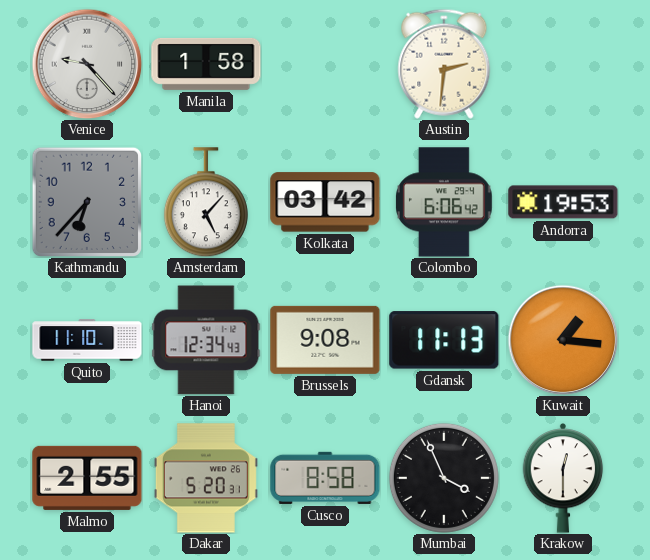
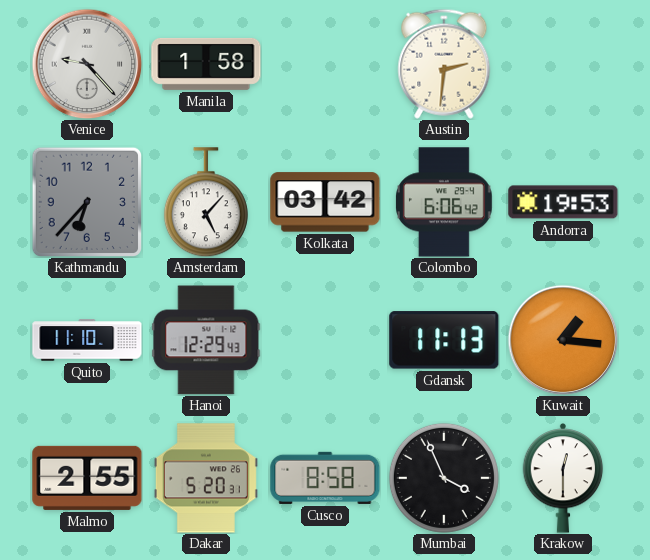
Hanoi: 12:34 -> 12:29
Brussels: 9:08 -> none
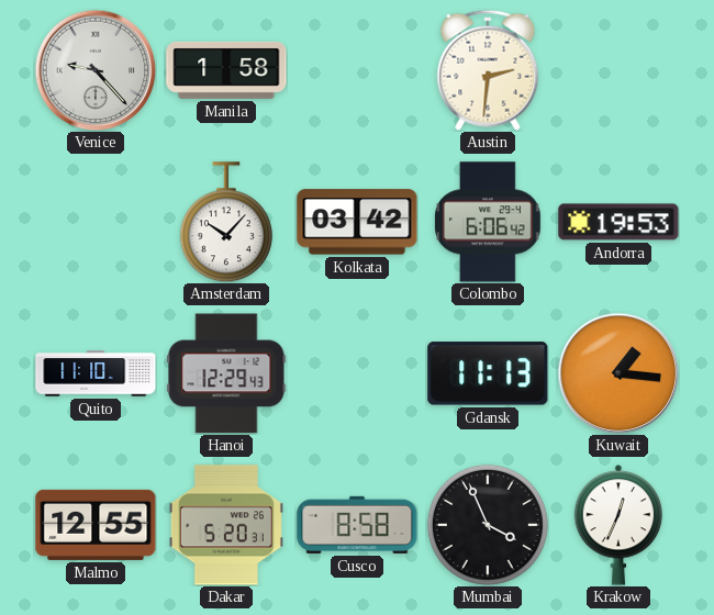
Kathmandu: 6:37 -> none
Amsterdam: 5:07 -> 10:07
Malmo: 2:55 -> 12:55
Krakow: 12:30 -> 12:34
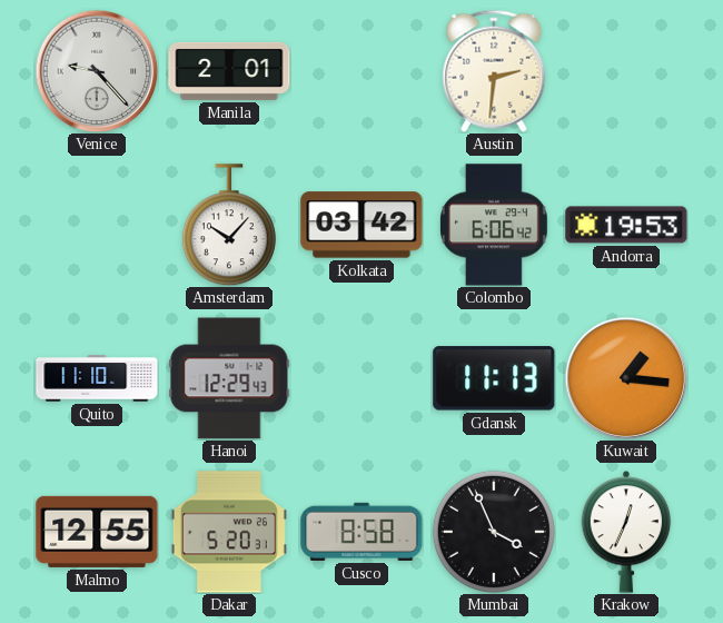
Manila: 1:58 -> 2:01
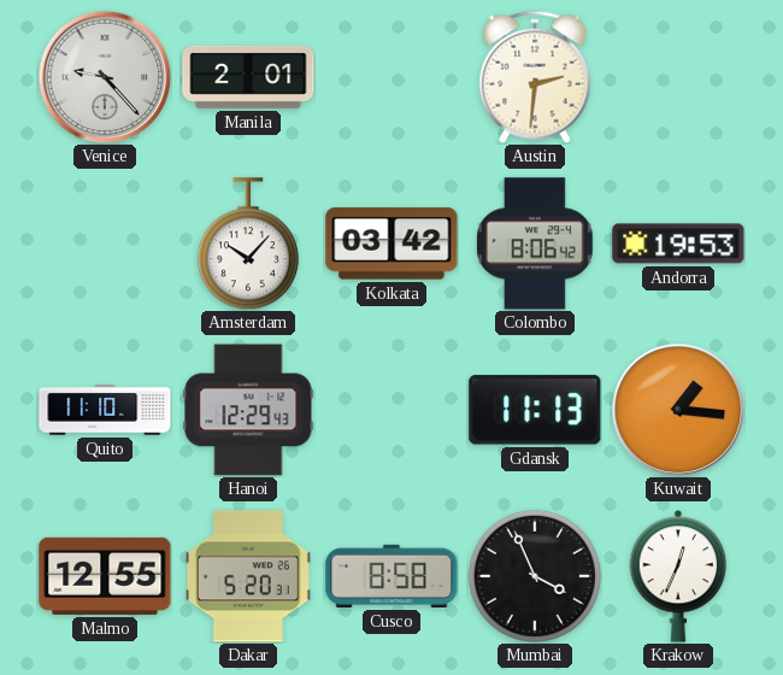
Colombo: 6:06 -> 8:06
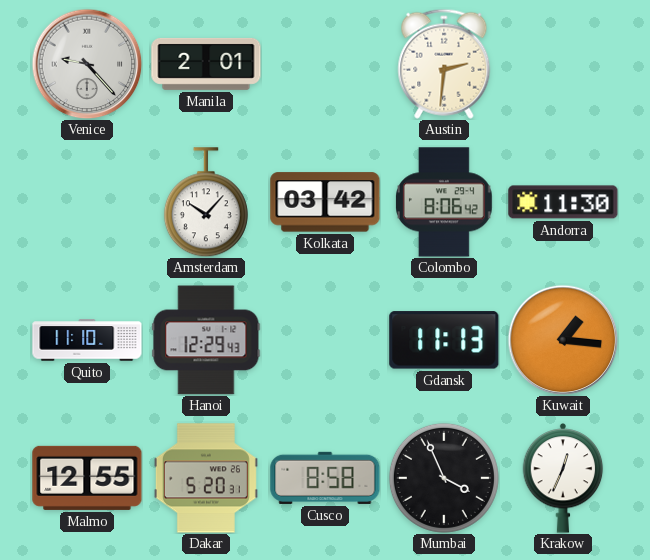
Andorra: 19:53 -> 11:30
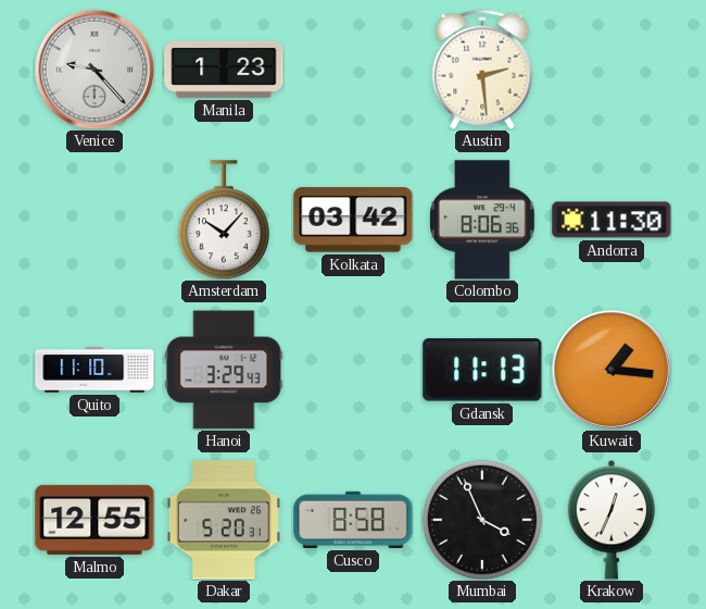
Manila: 2:01 -> 1:23
Austin: 2:31 -> 2:29
Colombo: 8:06:42 -> 8:06:36
Hanoi: 12:29 -> 3:29
